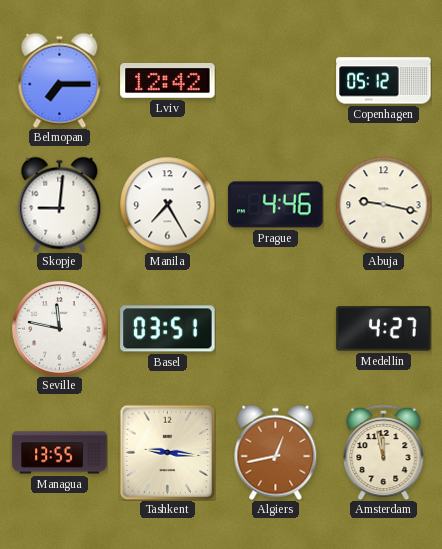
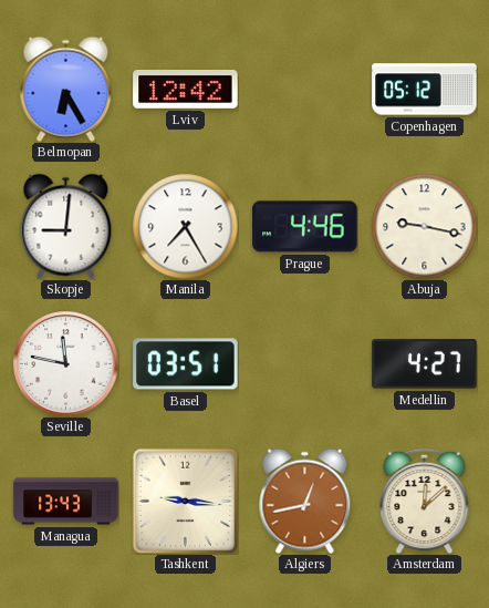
Belmopan: 7:15 -> 6:25
Managua: 13:55 -> 13:43
Amsterdam: 11:58 -> 12:08
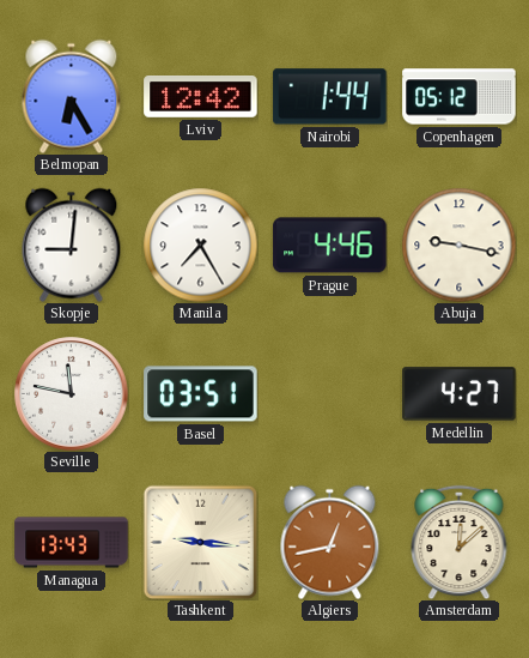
Nairobi: none -> 1:44
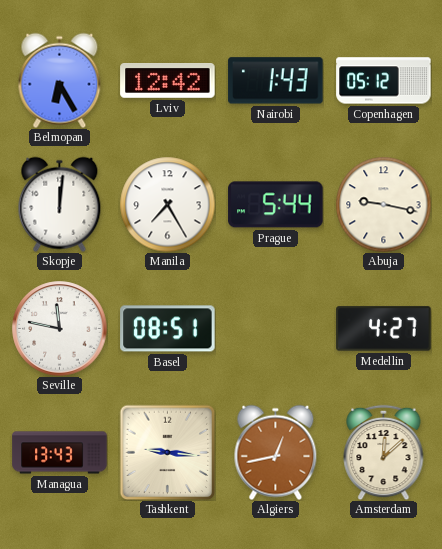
Nairobi: 1:44 -> 1:43
Skopje: 9:01 -> 12:01
Prague: 4:46 -> 5:44
Basel: 03:51 -> 08:51
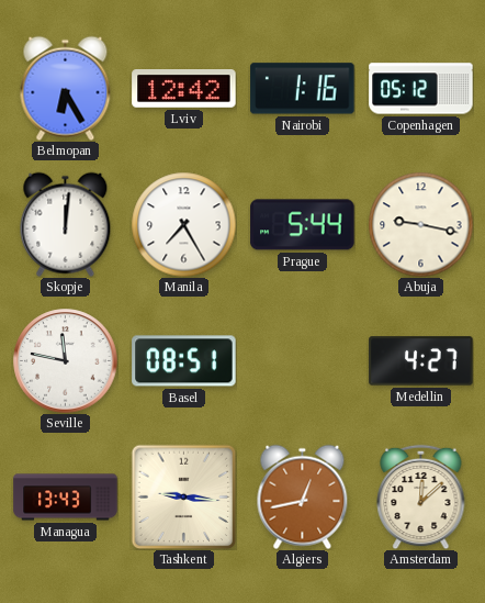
Nairobi: 1:43 -> 1:16
